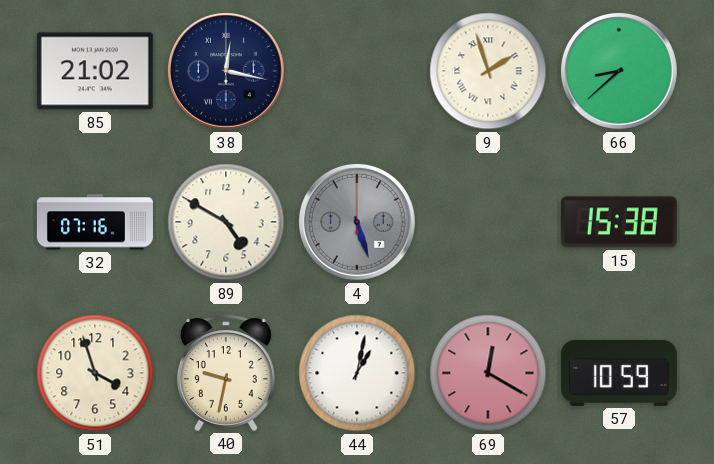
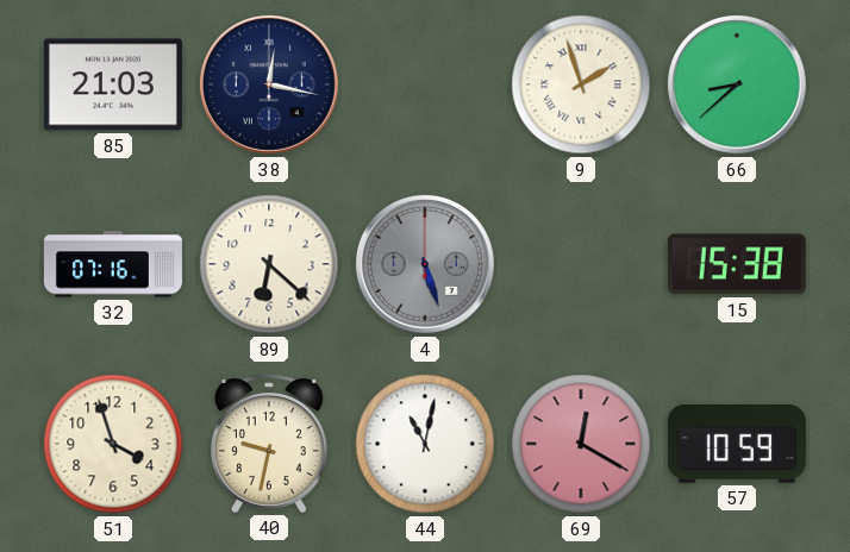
85: 21:02 -> 21:03
89: 4:50 -> 6:22
44: 1:02 -> 11:02
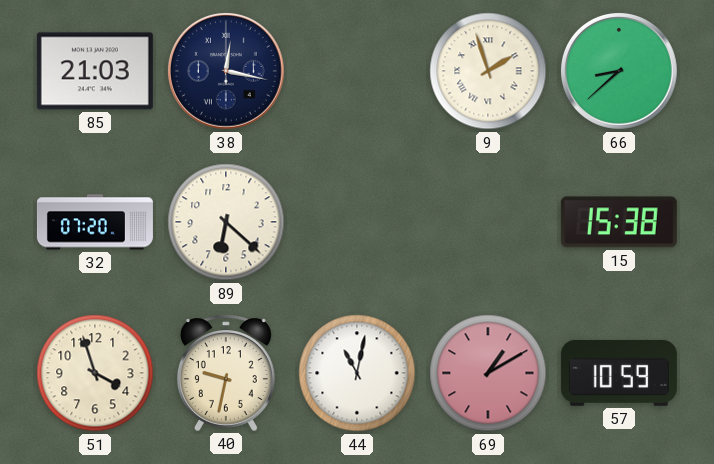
32: 07:16 -> 07:20
4: 5:27 -> none
69: 12:20 -> 1:10
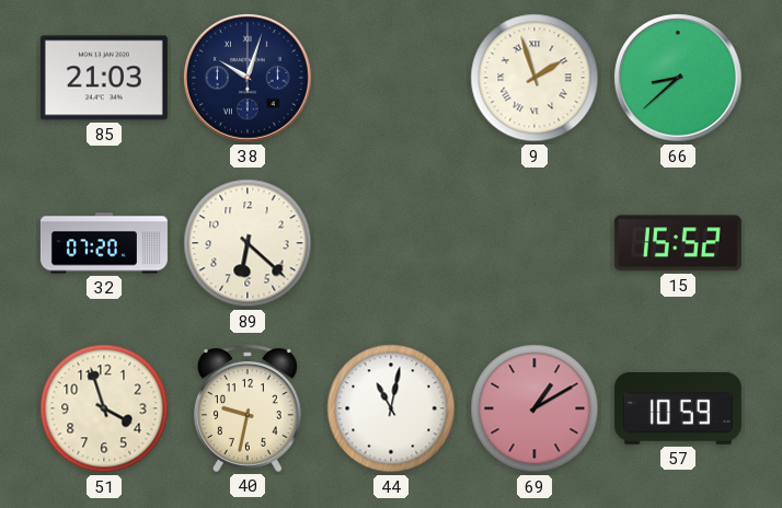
38: 12:17 -> 10:03
15: 15:38 -> 15:52
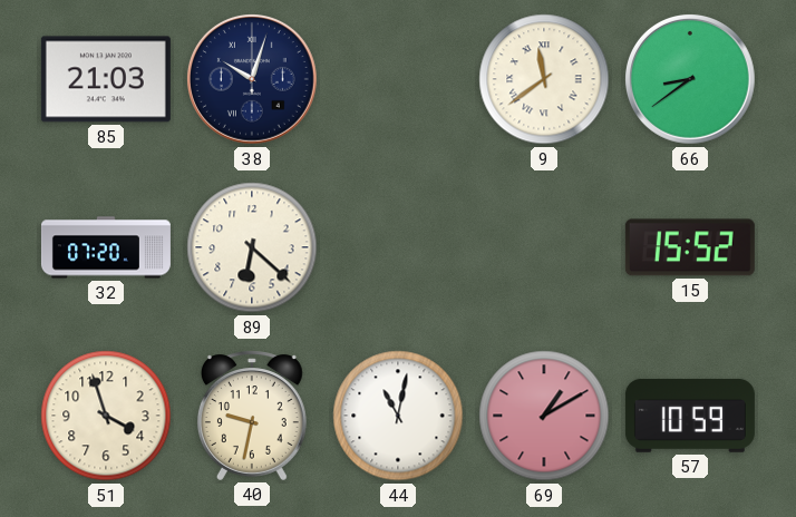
9: 1:57 -> 11:39
66: 8:38 -> 8:39
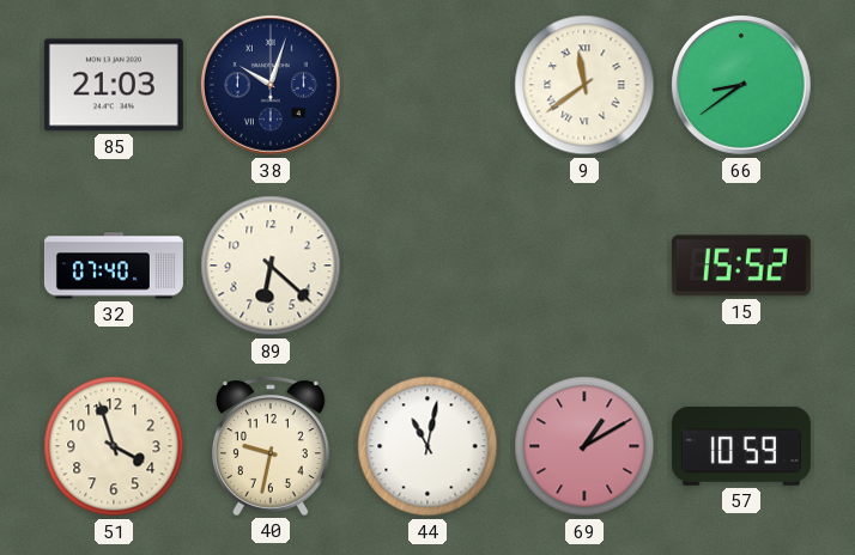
32: 07:20 -> 07:40
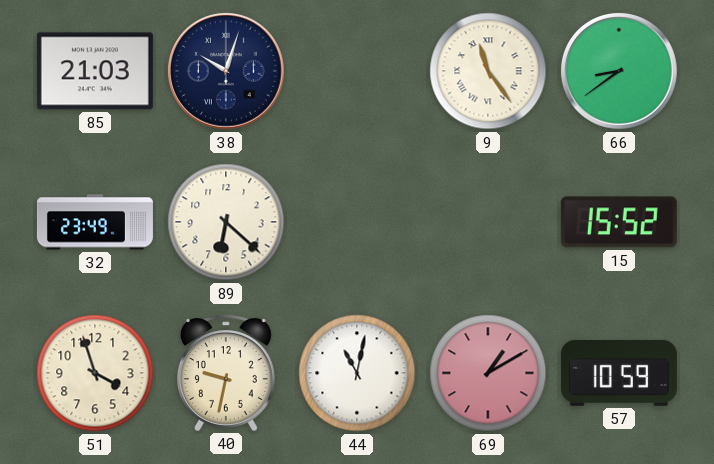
9: 11:39 -> 11:24
32: 07:40 -> 23:49
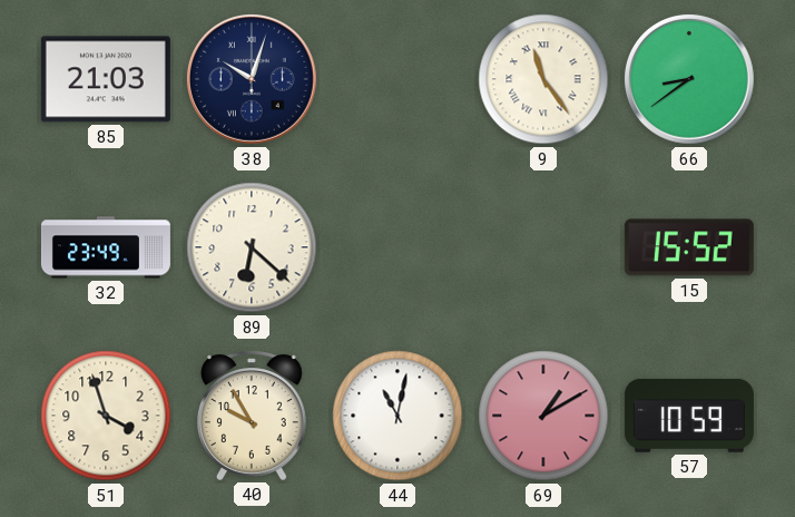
40: 9:32 -> 9:55
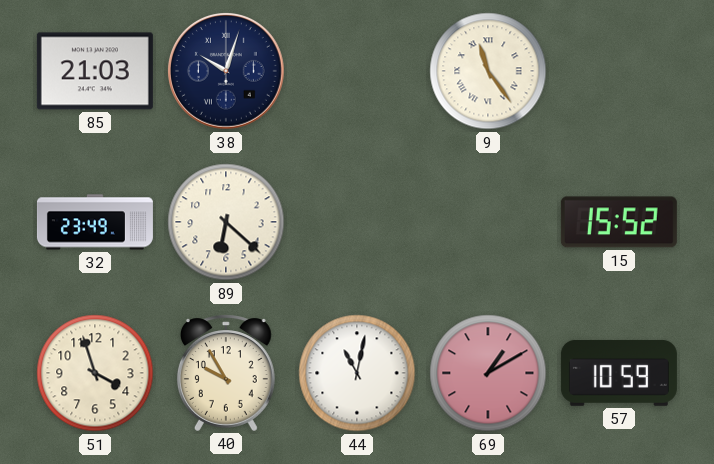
66: 8:39 -> none
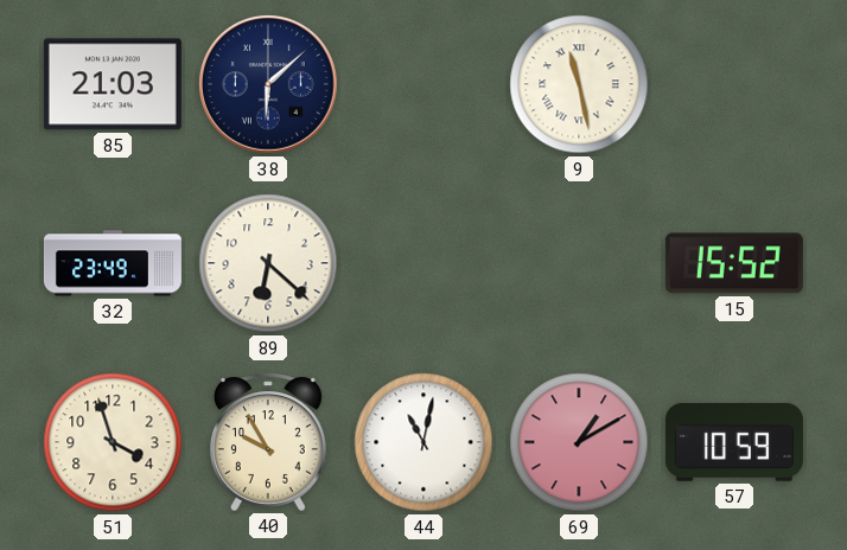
38: 10:03 -> 6:08
9: 11:24 -> 11:28
